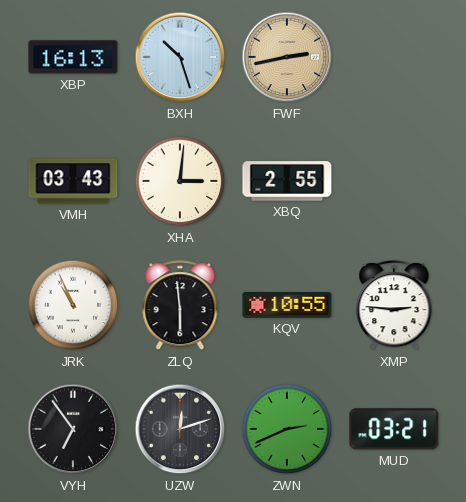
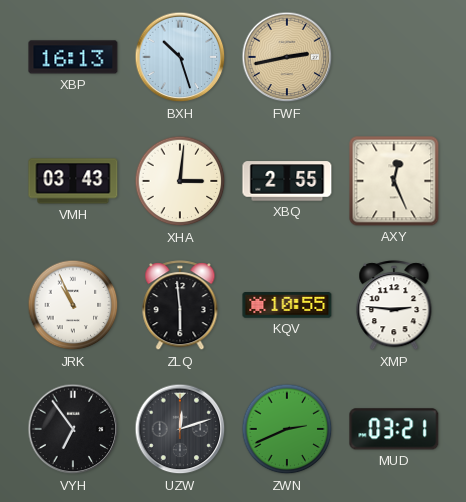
AXY: none -> 12:26
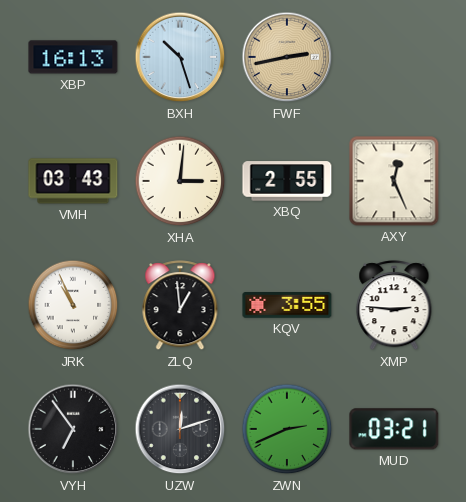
ZLQ: 5:59 -> 12:59
KQV: 10:55 -> 3:55
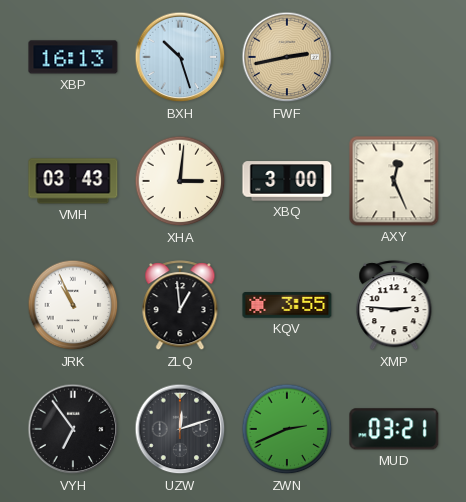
XBQ: 2:55 -> 3:00
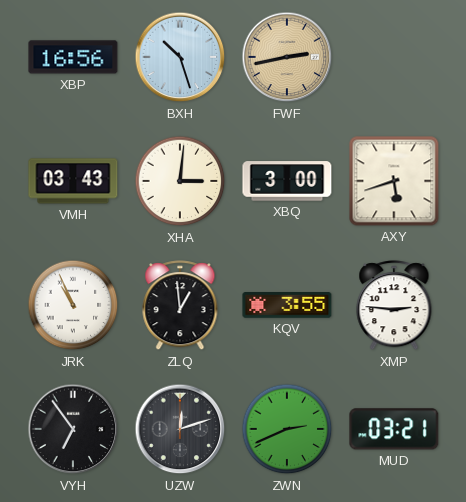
XBP: 16:13 -> 16:56
AXY: 12:26 -> 5:42
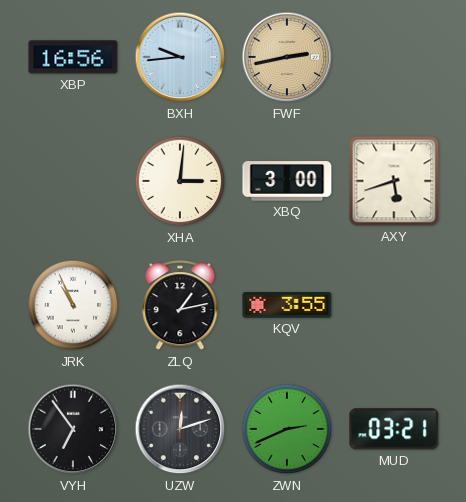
BXH: 10:27 -> 9:44
VMH: 03:43 -> none
ZLQ: 12:59 -> 1:13
XMP: 2:46 -> none
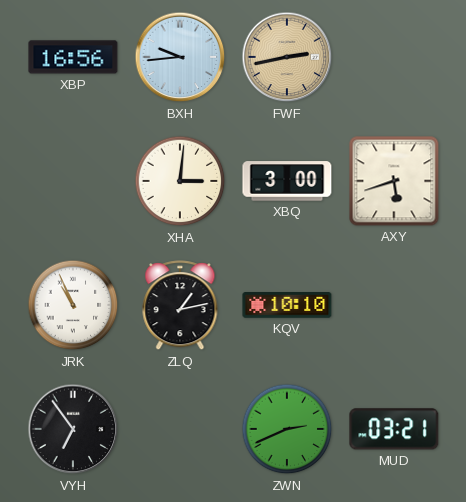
KQV: 3:55 -> 10:10
UZW: 12:12 -> none
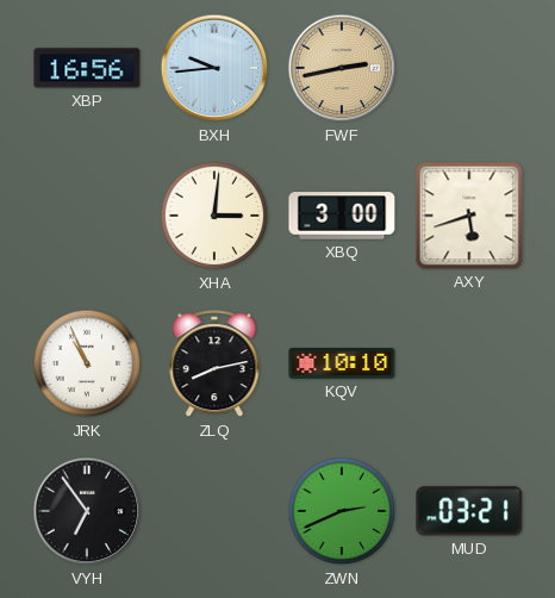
ZLQ: 1:13 -> 8:13
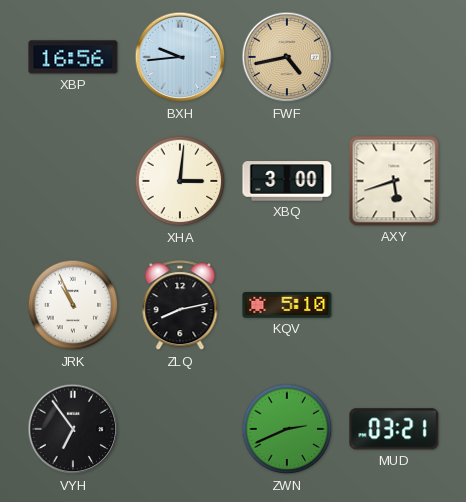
FWF: 2:43 -> 4:43
KQV: 10:10 -> 5:10
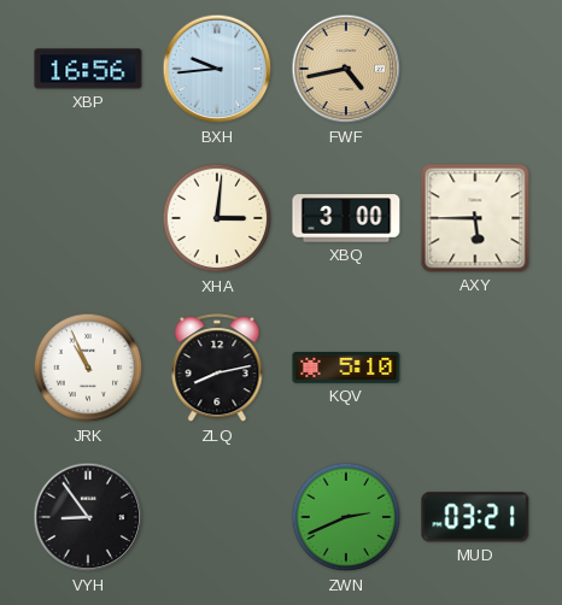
AXY: 5:42 -> 5:45
VYH: 6:54 -> 8:54
